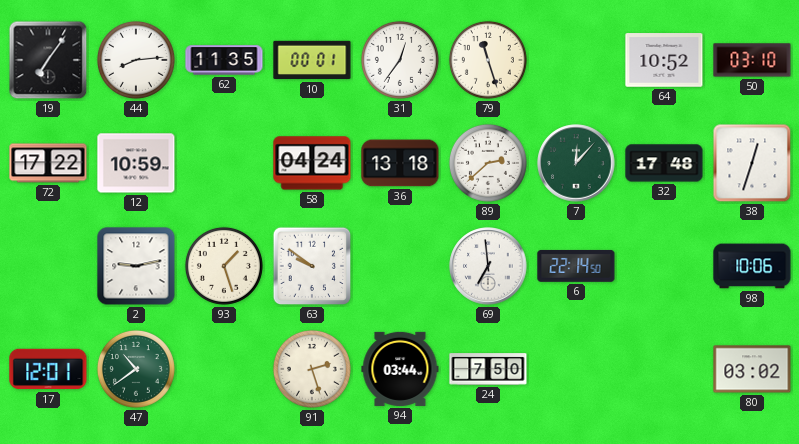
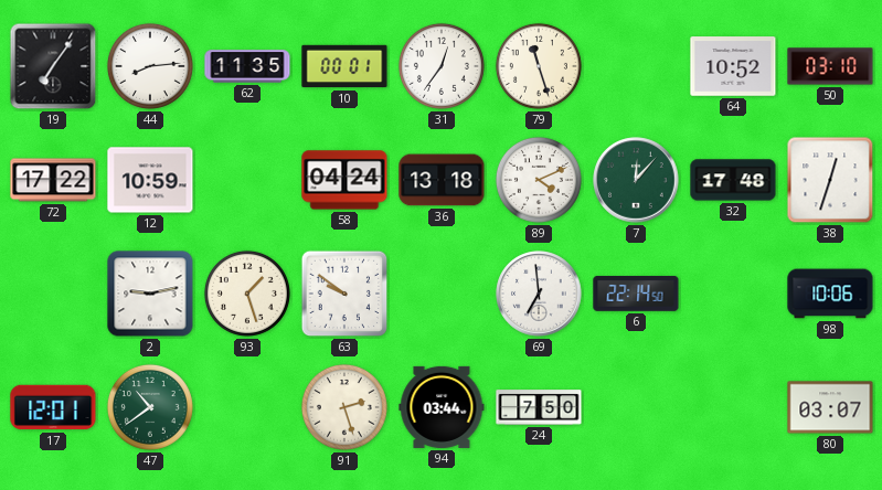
89: 2:38 -> 4:11
80: 03:02 -> 03:07
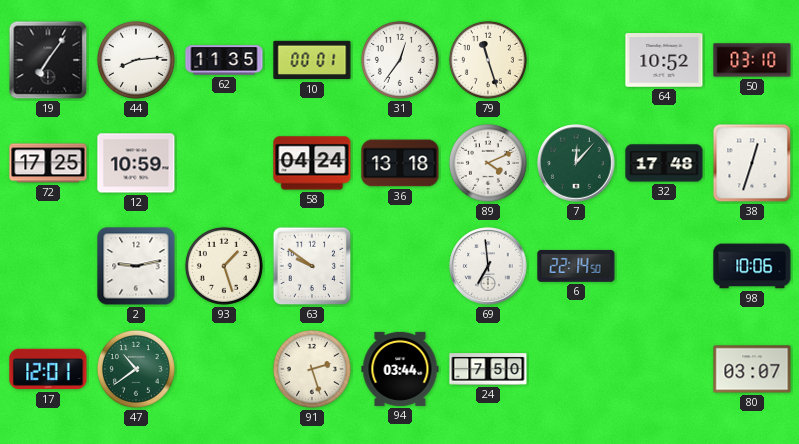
72: 17:22 -> 17:25
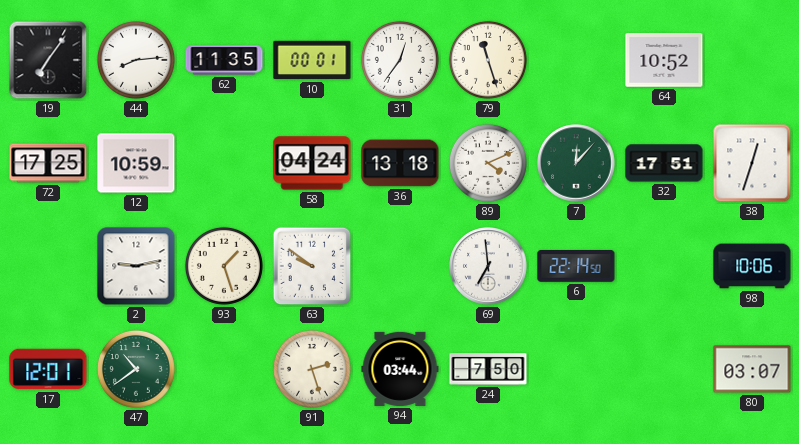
50: 03:10 -> none
32: 17:48 -> 17:51
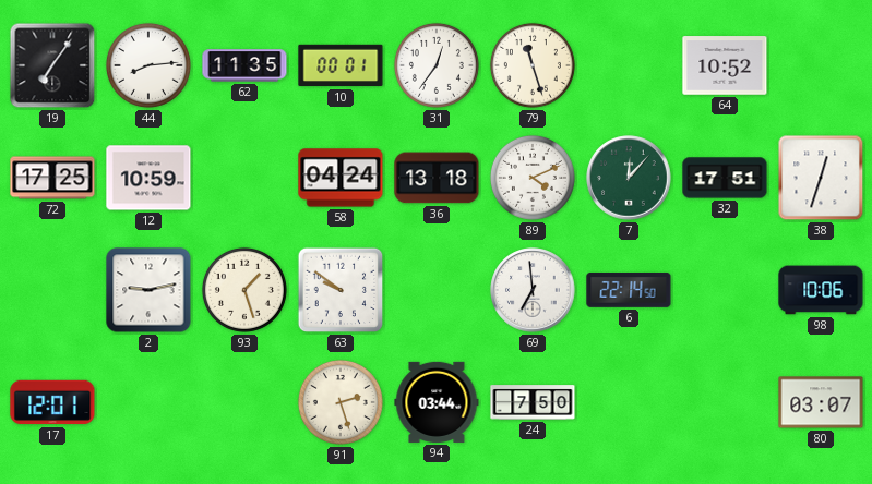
47: 10:39 -> none
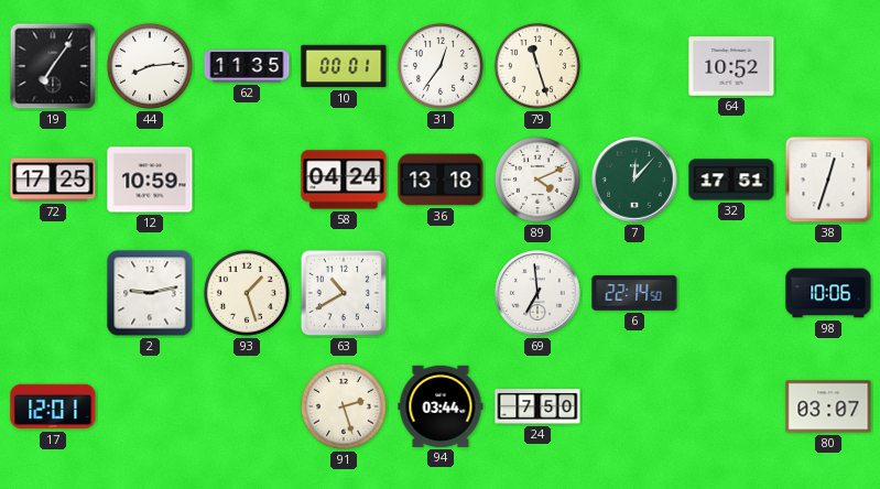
63: 9:51 -> 10:40
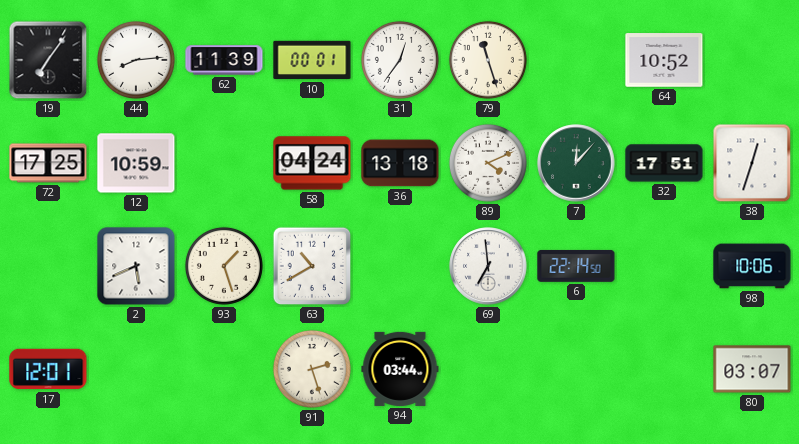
62: 11:35 -> 11:39
2: 9:13 -> 5:41
24: 7:50 -> none
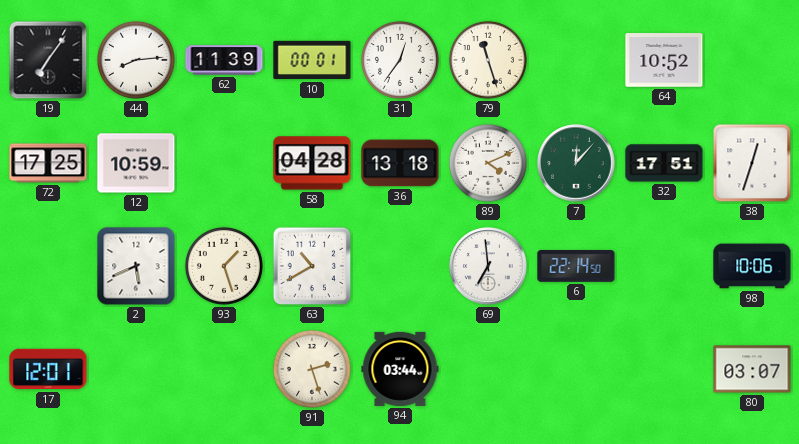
58: 04:24 -> 04:28
